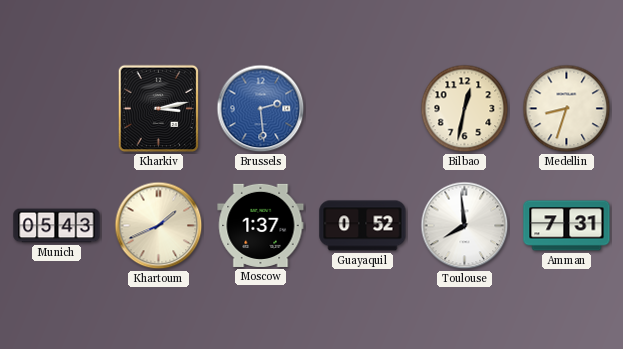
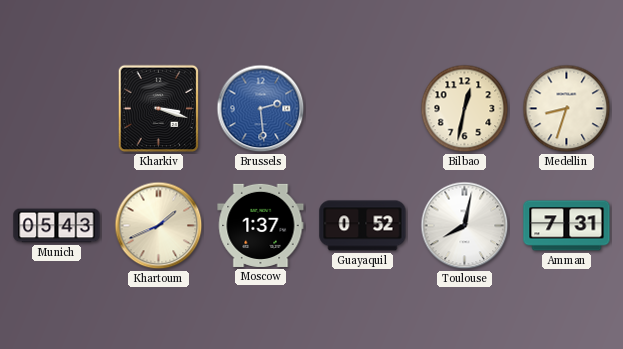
Kharkiv: 3:13 -> 3:18
Toulouse: 7:59 -> 8:02
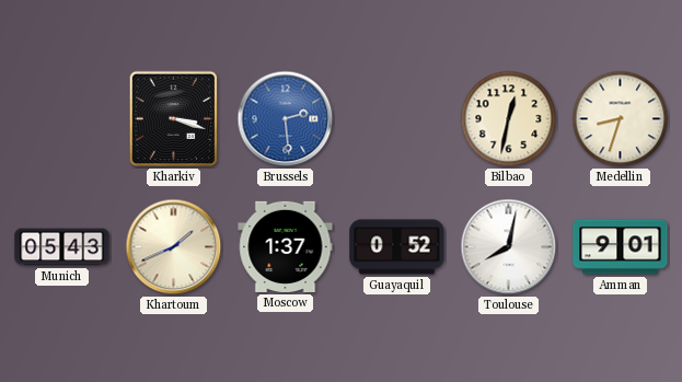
Amman: 7:31 -> 9:01
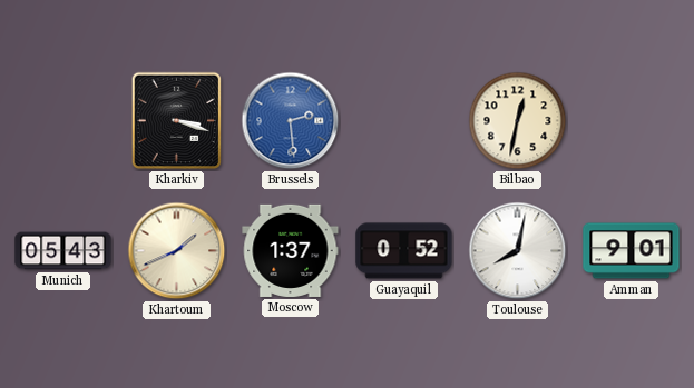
Medellin: 8:33 -> none
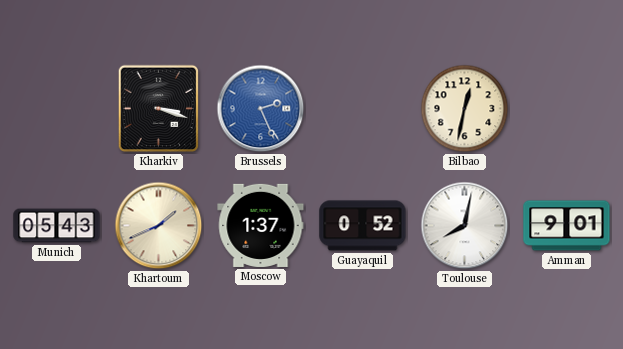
Brussels: 2:29 -> 2:26
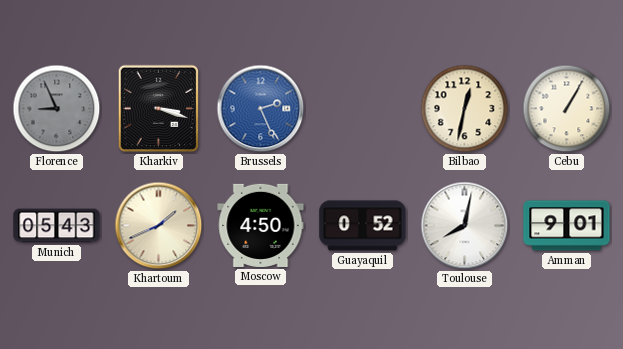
Florence: none -> 8:56
Cebu: none -> 1:05
Moscow: 1:37 -> 4:50
